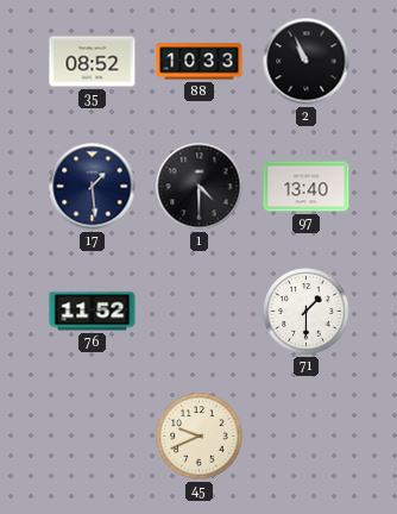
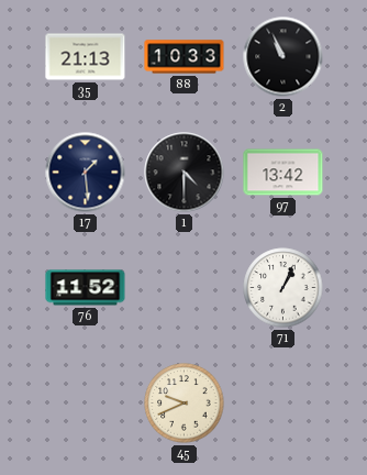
35: 08:52 -> 21:13
97: 13:40 -> 13:42
71: 1:30 -> 1:04
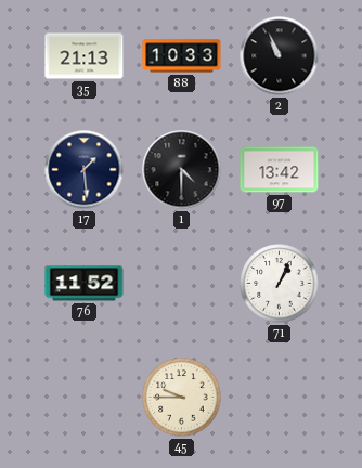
45: 9:41 -> 9:45
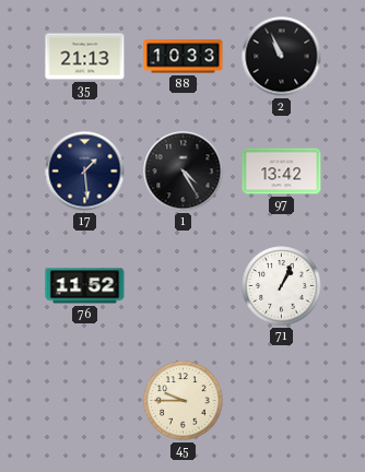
1: 4:30 -> 4:25
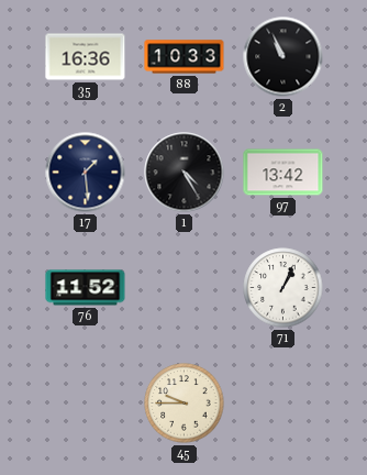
35: 21:13 -> 16:36
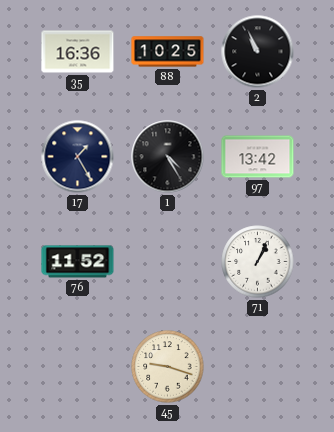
88: 10:33 -> 10:25
17: 1:29 -> 1:25
45: 9:45 -> 9:18
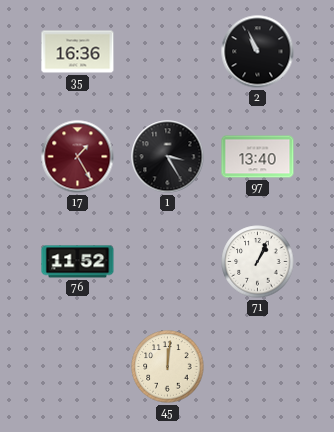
88: 10:25 -> none
17 dial: navy -> burgundy
1: 4:25 -> 3:25
97: 13:42 -> 13:40
45: 9:18 -> 12:01
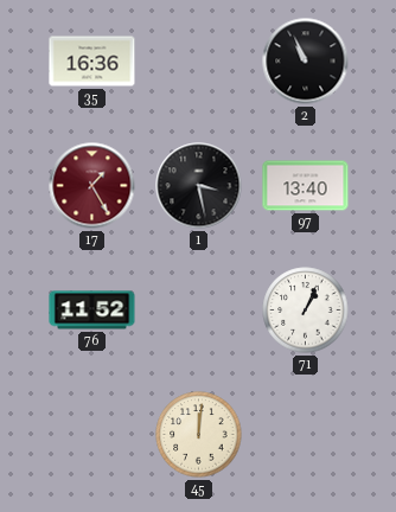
1: 3:25 -> 3:28
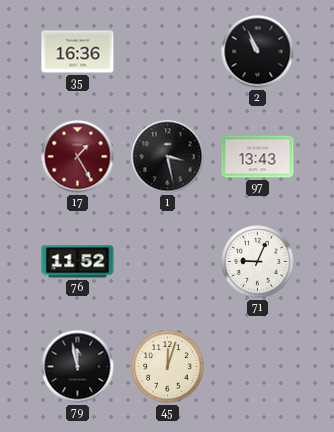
97: 13:40 -> 13:43
71: 1:04 -> 9:04
79: none -> 11:58
45: 12:01 -> 12:03
